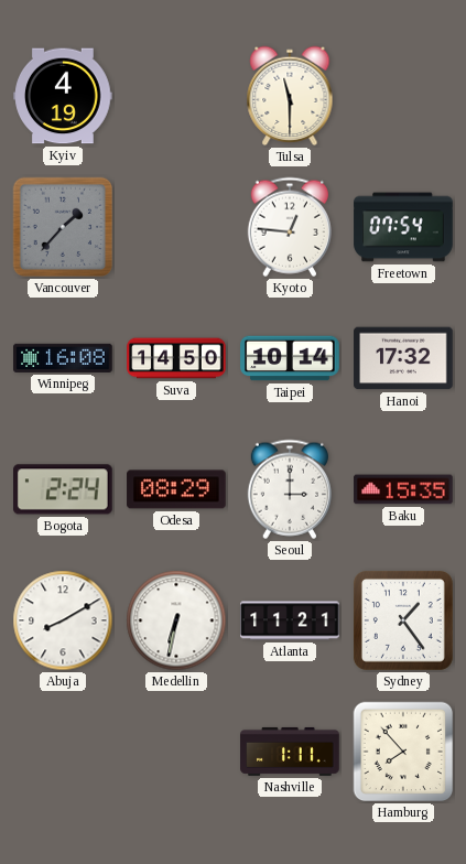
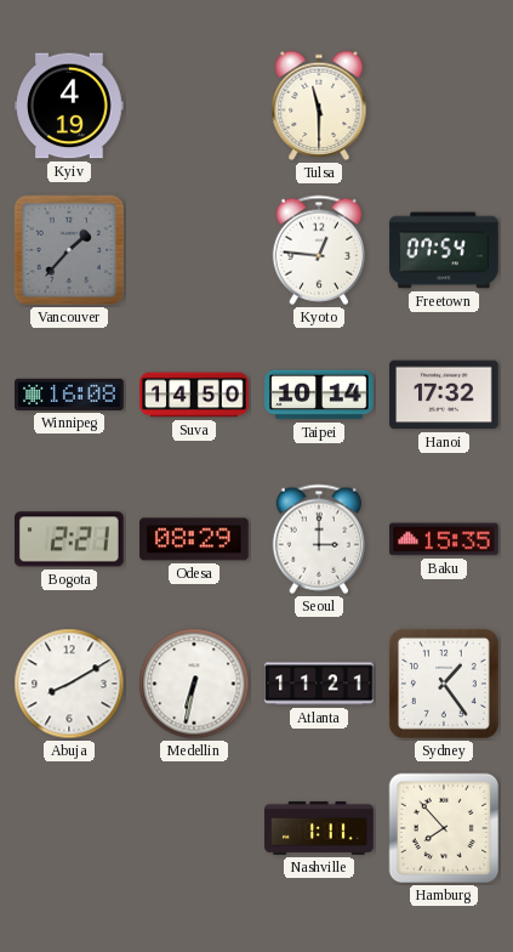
Bogota: 2:24 -> 2:21
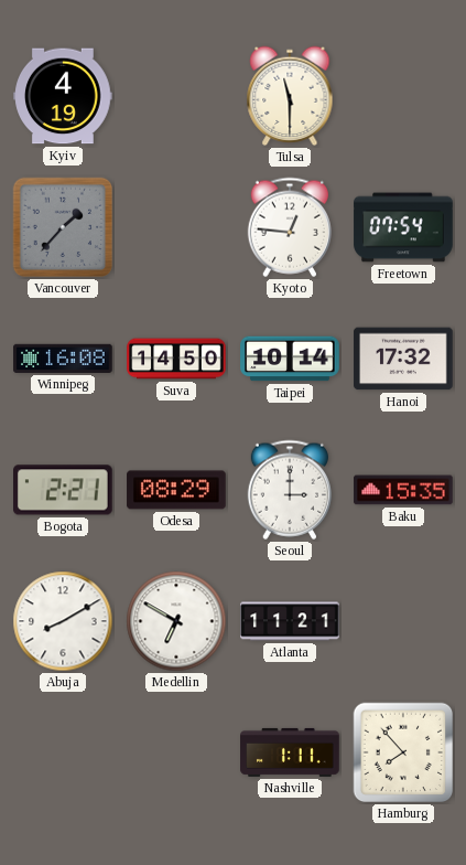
Medellin: 6:32 -> 6:50
Sydney: 1:24 -> none
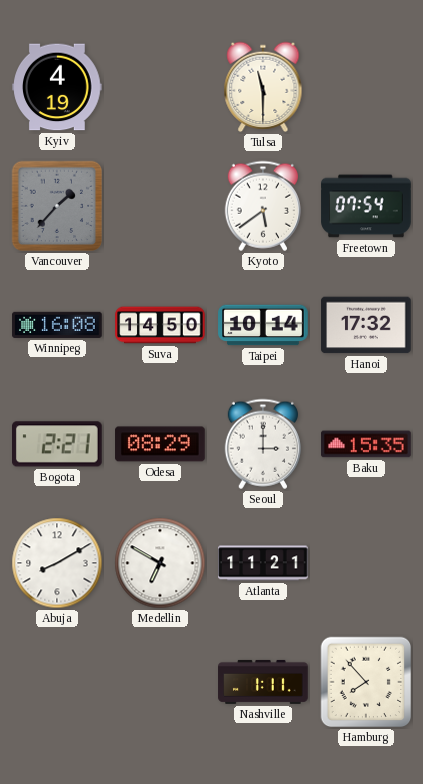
Kyoto: 12:46 -> 5:39
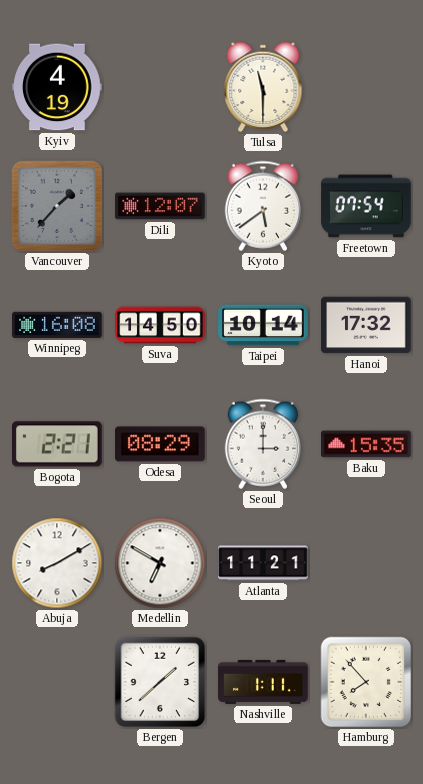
Dili: none -> 12:07
Bergen: none -> 1:38
